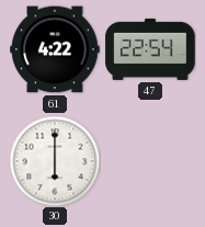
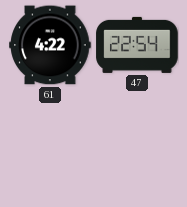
30: 6:00 -> none
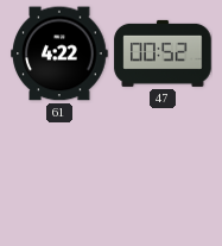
47: 22:54 -> 00:52
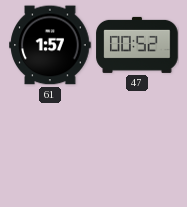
61: 4:22 -> 1:57
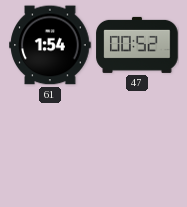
61: 1:57 -> 1:54
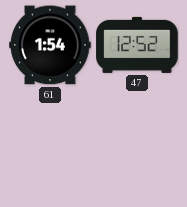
47: 00:52 -> 12:52
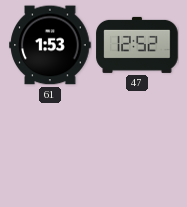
61: 1:54 -> 1:53
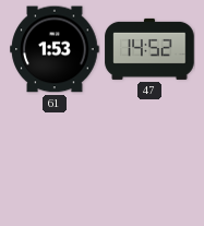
47: 12:52 -> 14:52
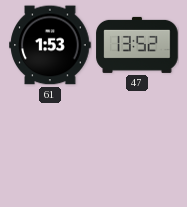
47: 14:52 -> 13:52
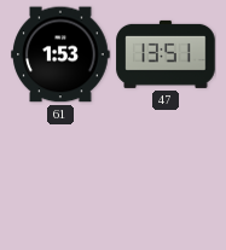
47: 13:52 -> 13:51
